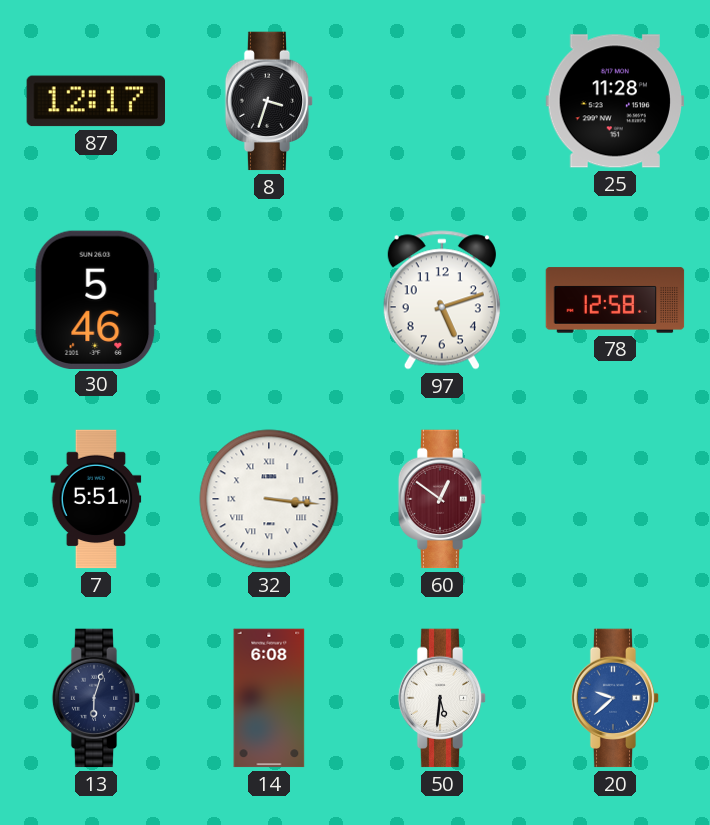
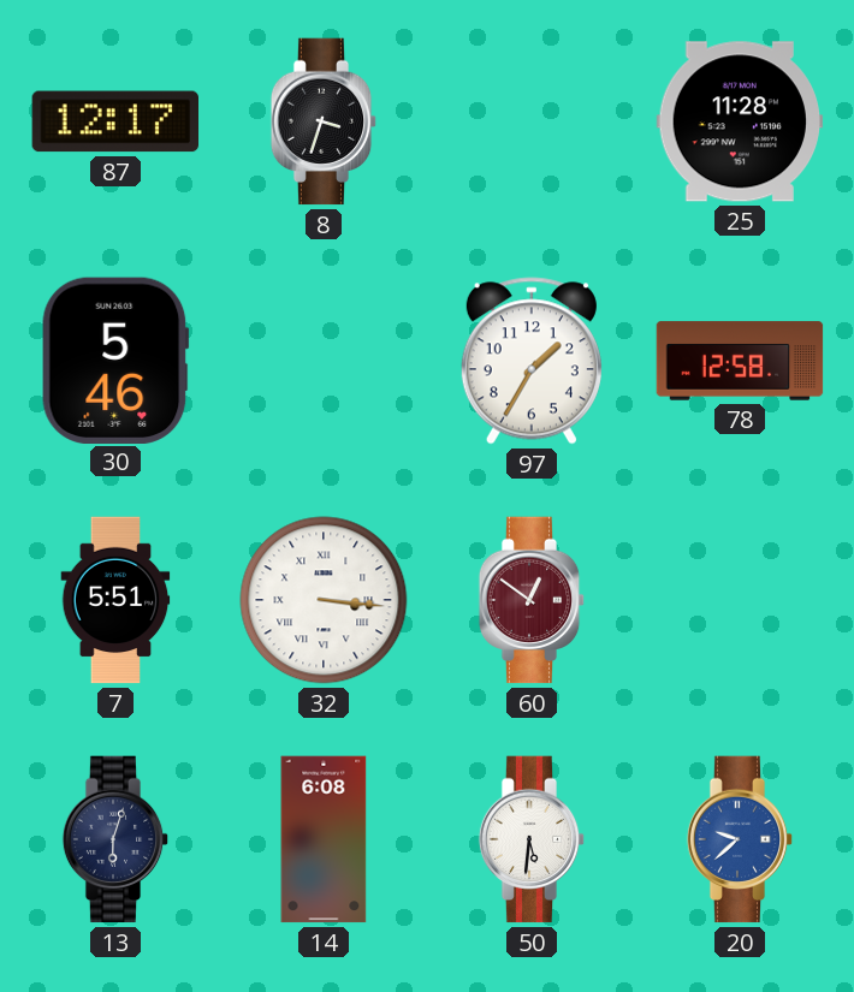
97: 5:12 -> 1:35
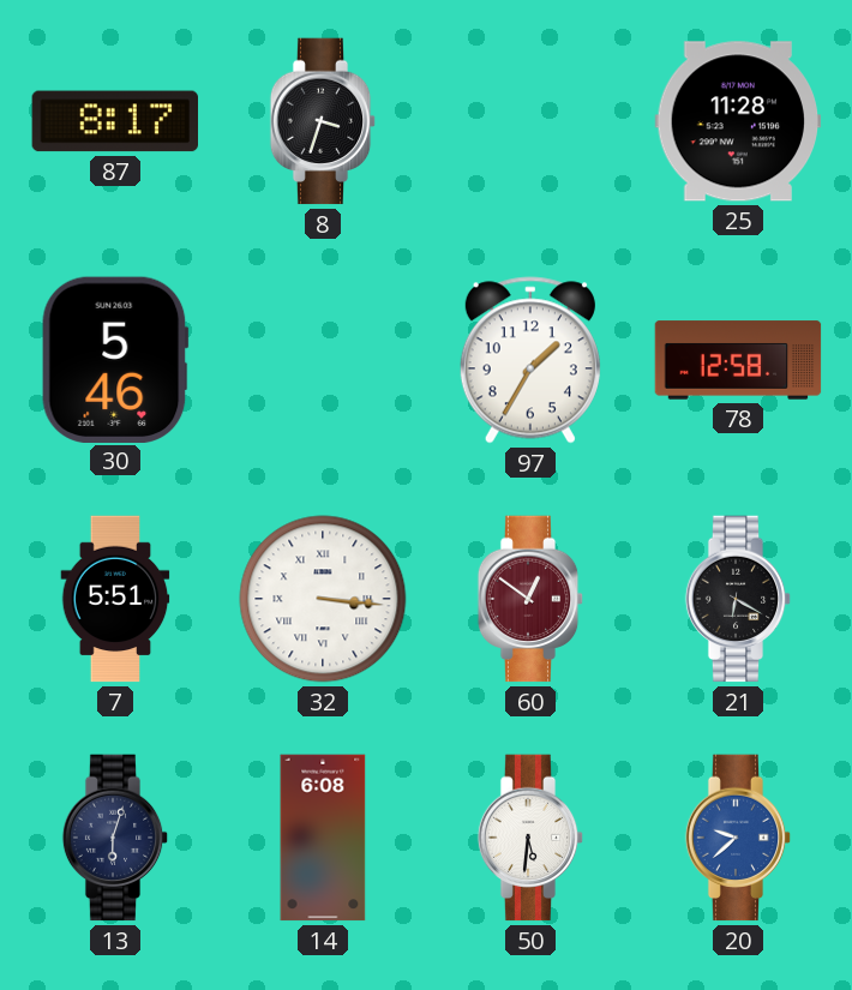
87: 12:17 -> 8:17
21: none -> 6:20
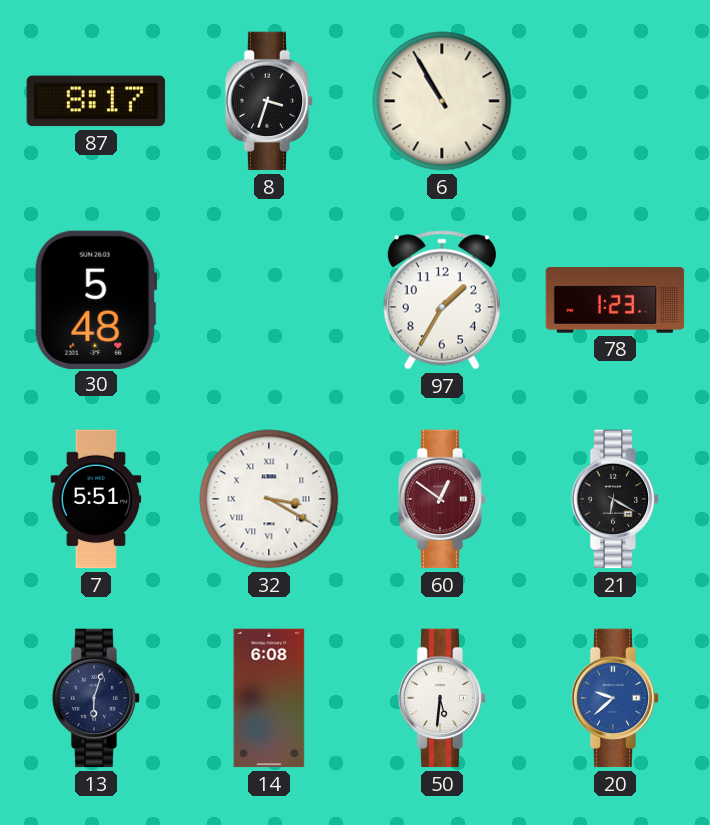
6: none -> 10:55
25: 11:28 -> none
30: 5:46 -> 5:48
78: 12:58 -> 1:23
32: 3:16 -> 3:20
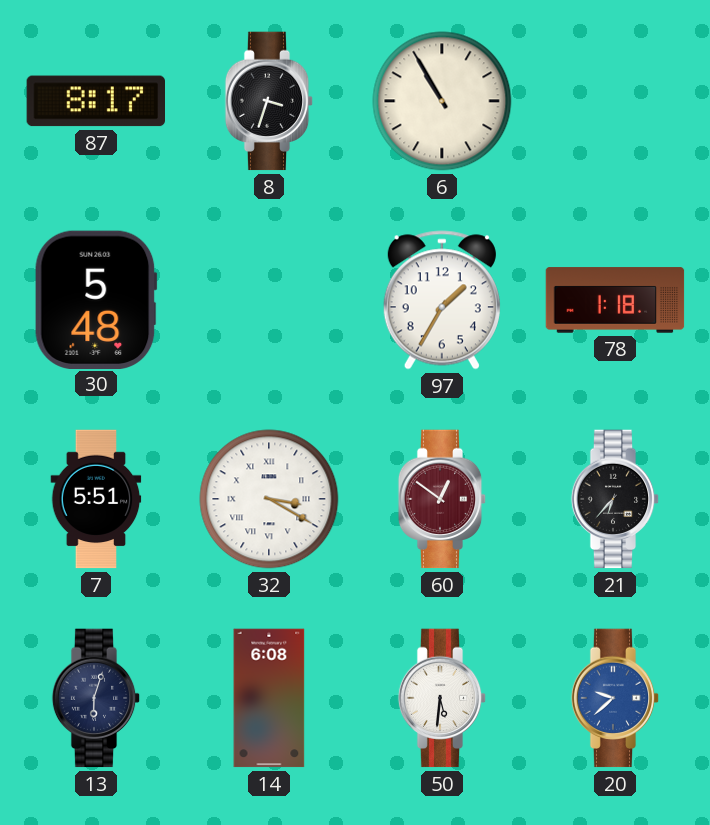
78: 1:23 -> 1:18
21: 6:20 -> 6:37
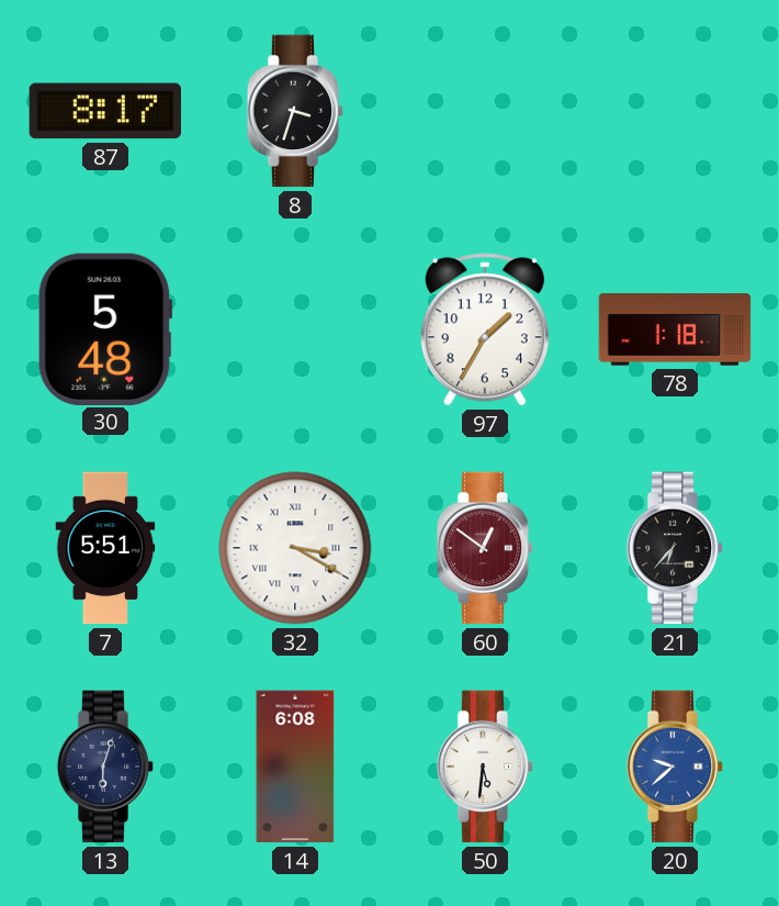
6: 10:55 -> none
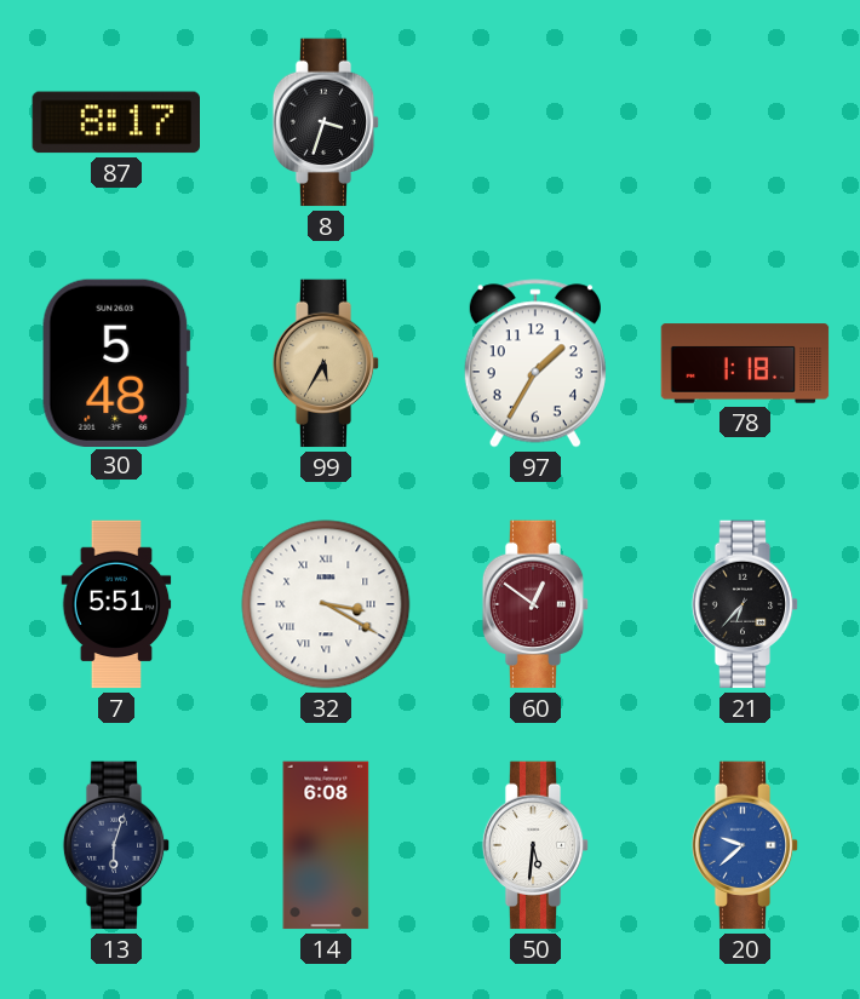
99: none -> 5:35
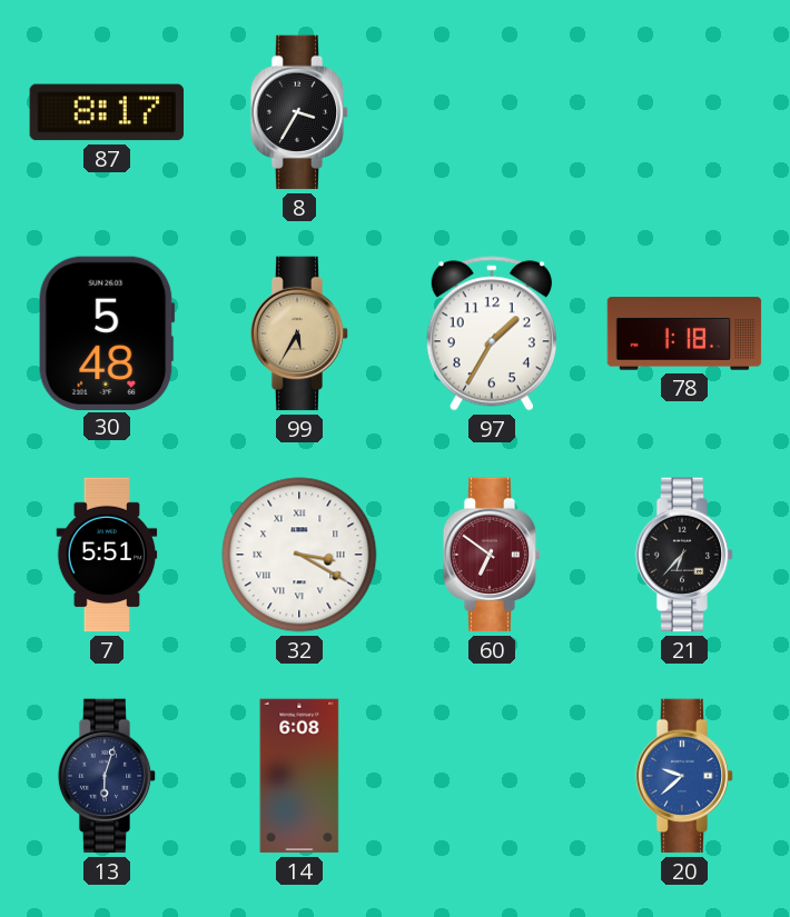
8: 3:33 -> 3:35
60: 12:51 -> 6:51
50: 5:31 -> none
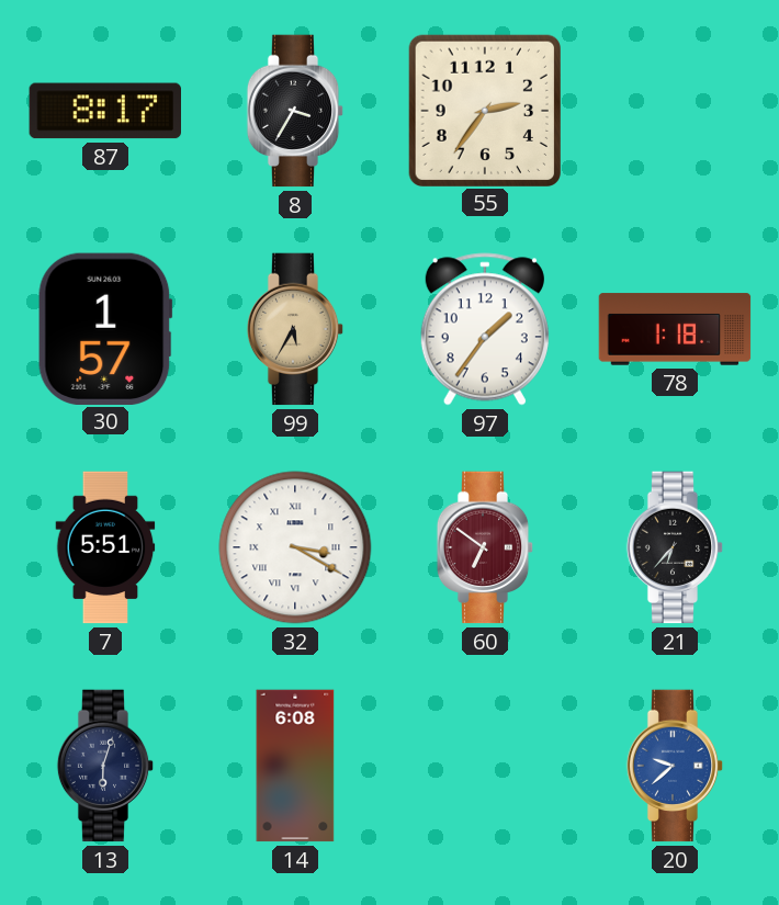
55: none -> 2:36
30: 5:48 -> 1:57
97: 1:35 -> 1:36
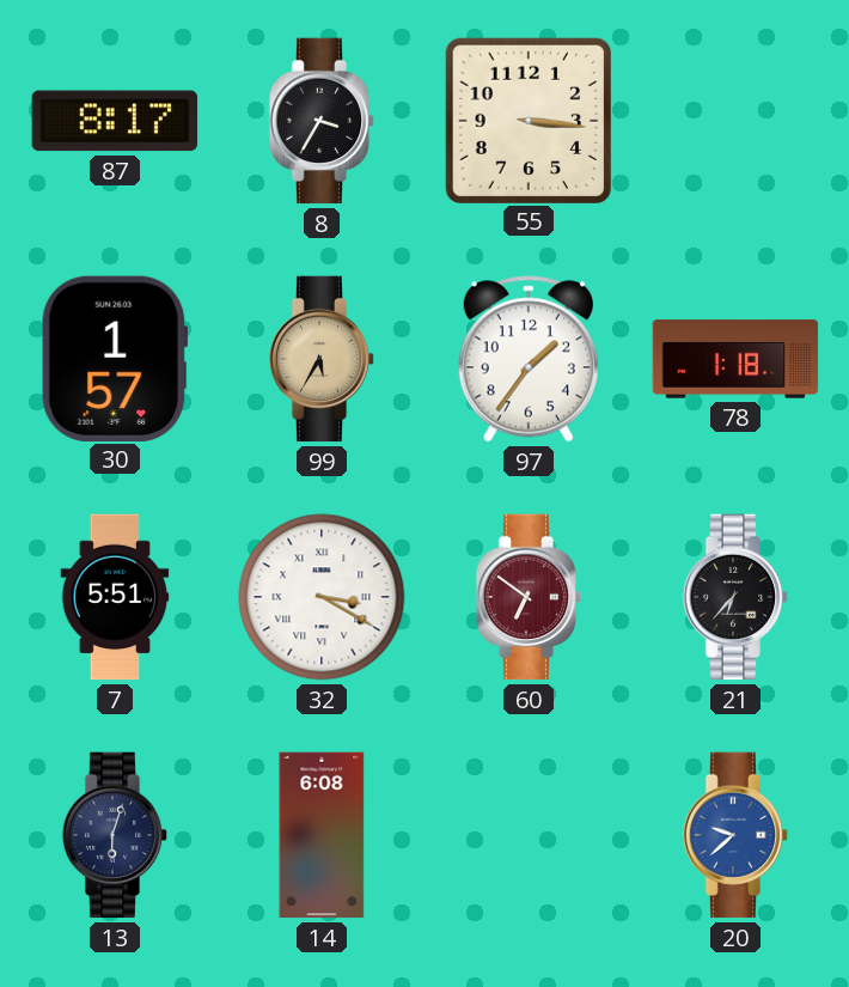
55: 2:36 -> 3:16
